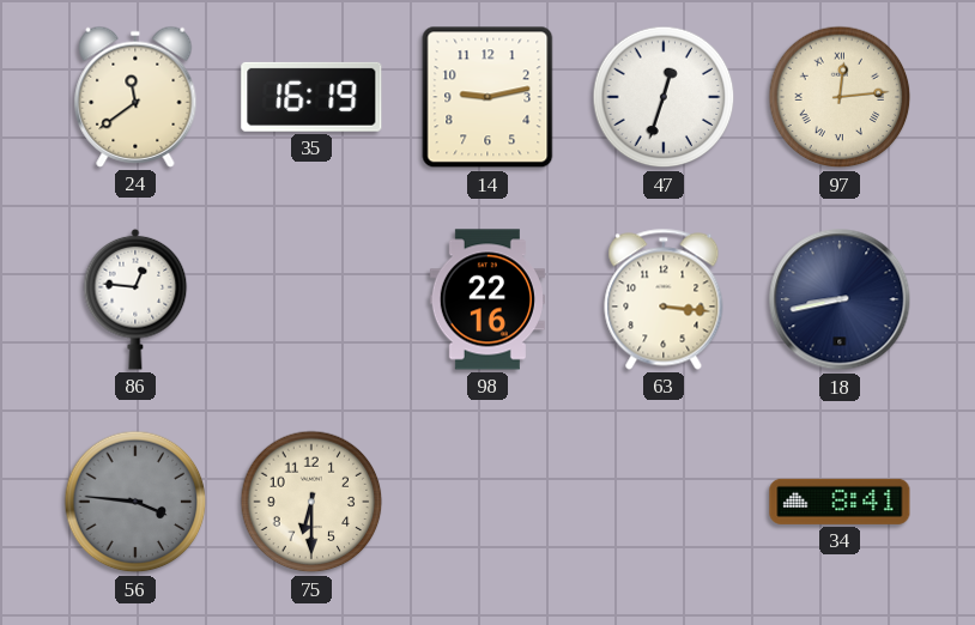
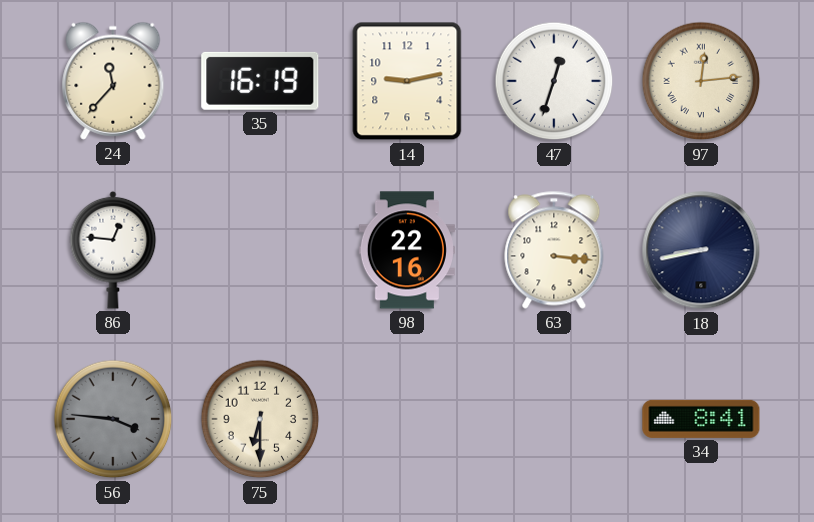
24: 11:39 -> 11:37
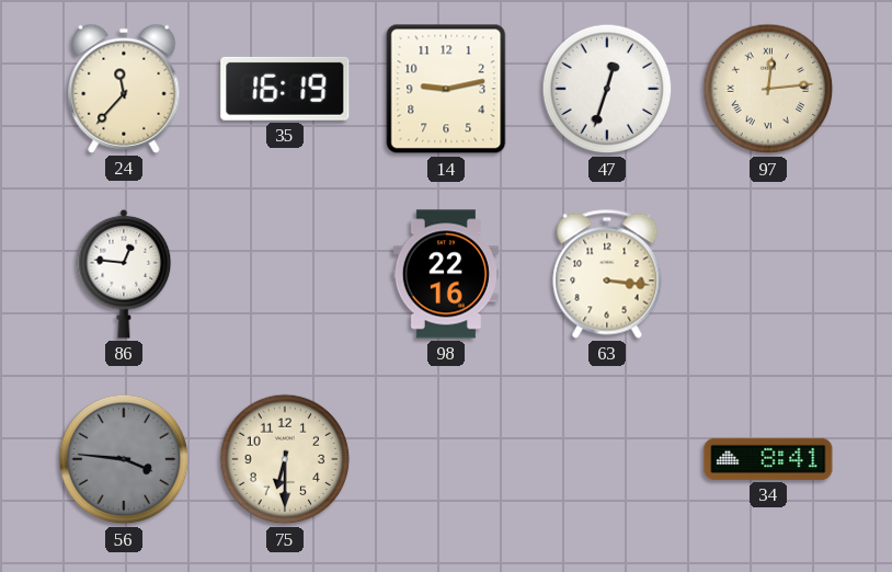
18: 8:43 -> none
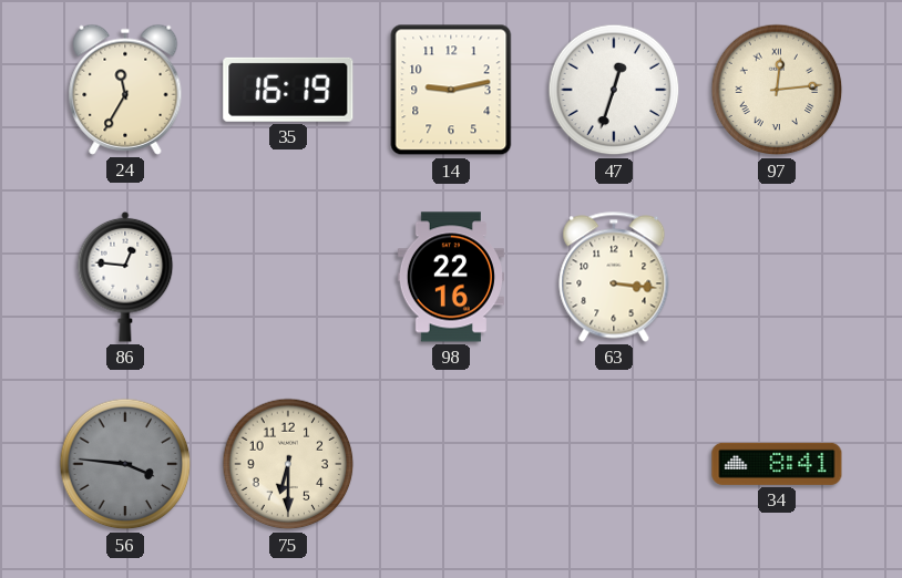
24: 11:37 -> 11:35
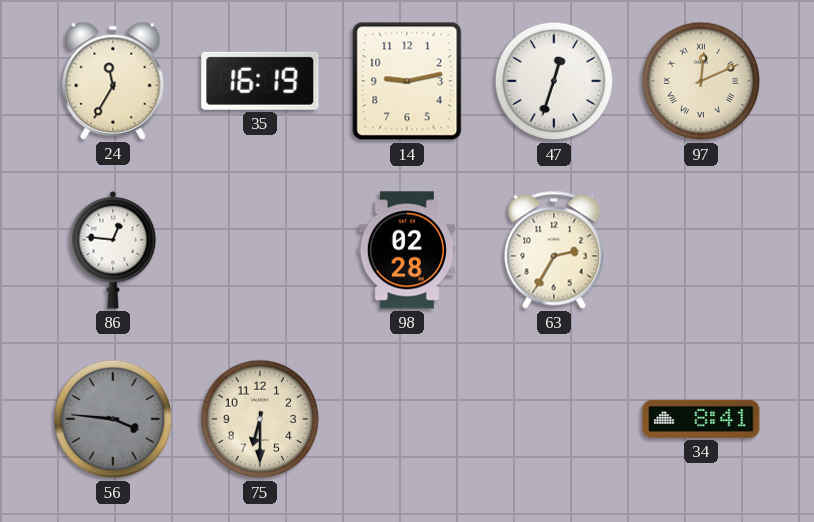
97: 12:14 -> 12:11
98: 22:16 -> 02:28
63: 3:16 -> 2:35
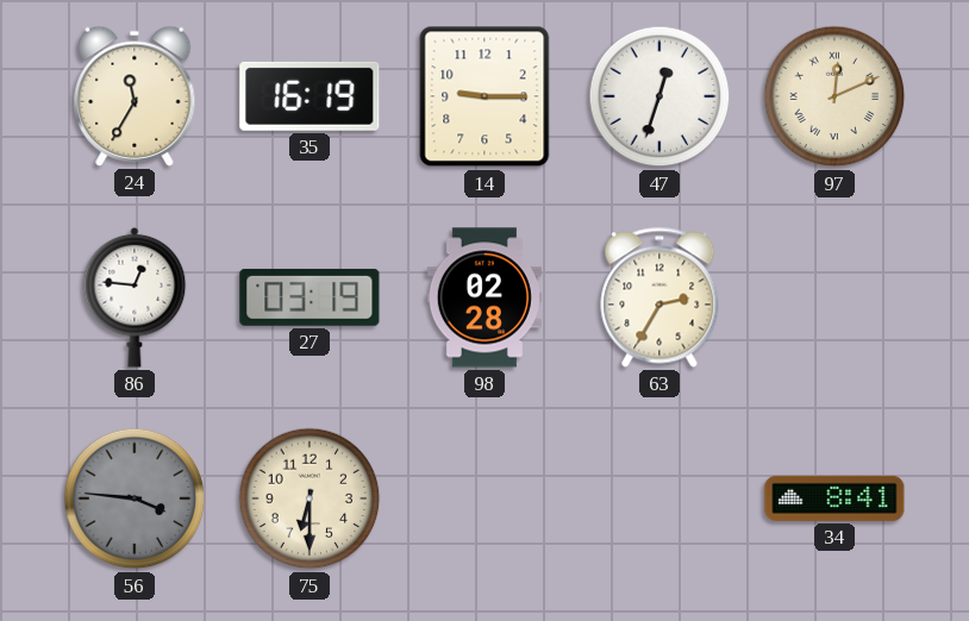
14: 9:13 -> 9:15
27: none -> 03:19
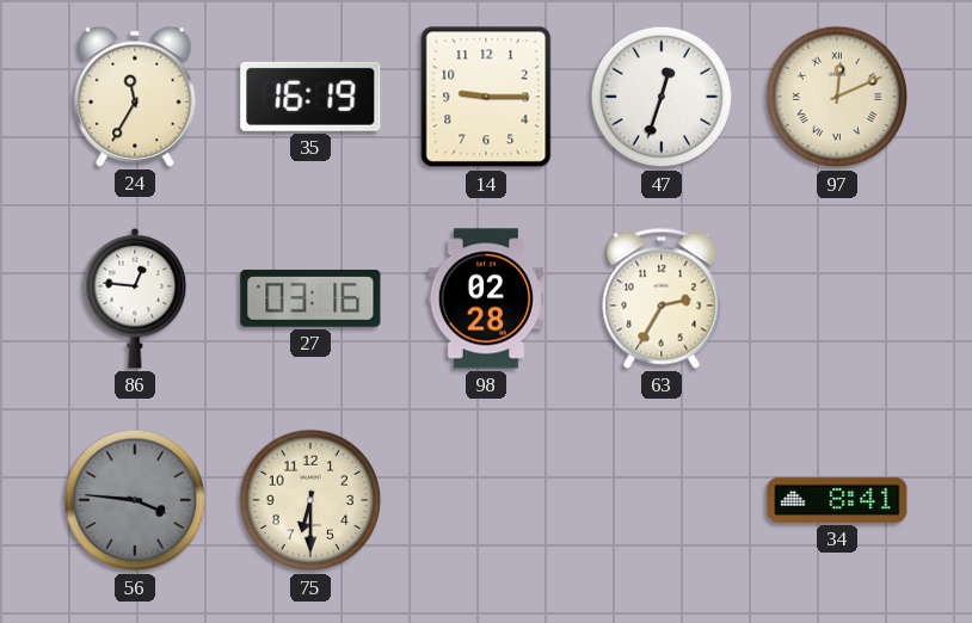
27: 03:19 -> 03:16
